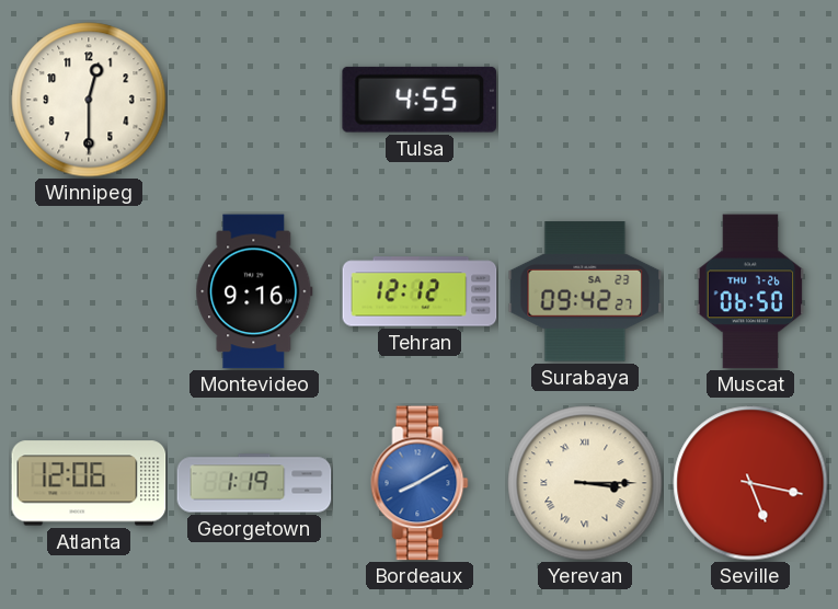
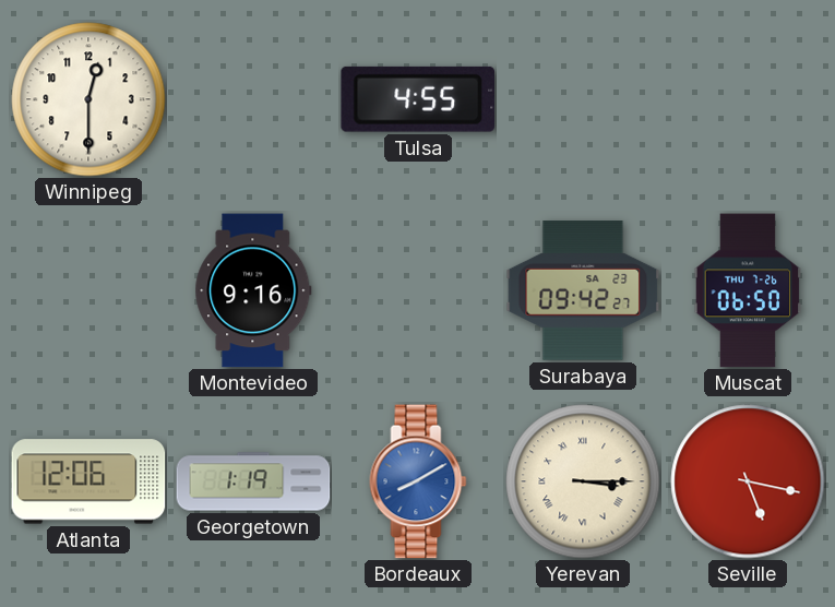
Tehran: 12:12 -> none
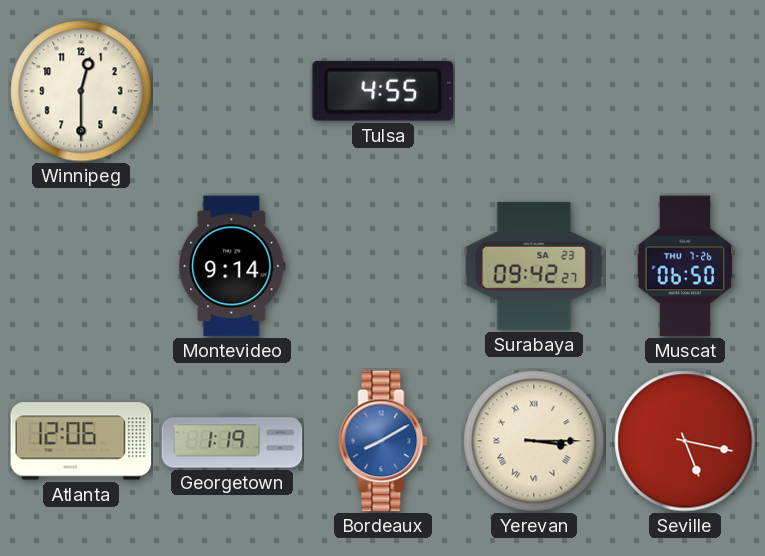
Montevideo: 9:16 -> 9:14
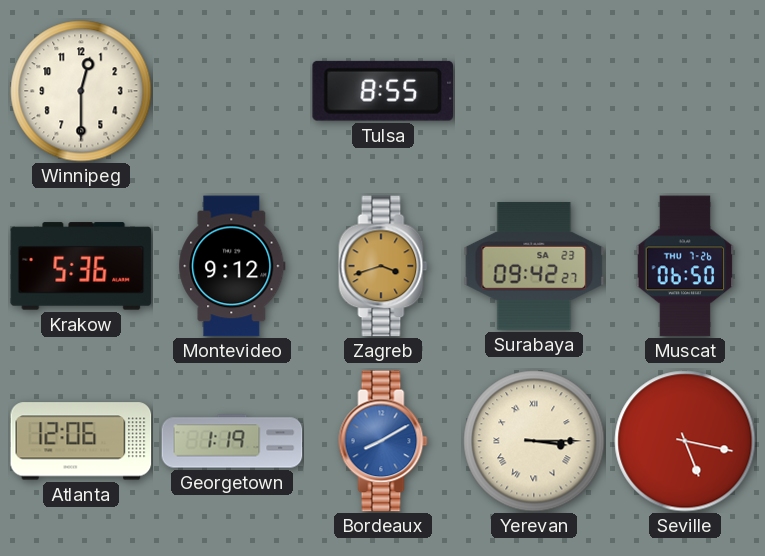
Tulsa: 4:55 -> 8:55
Krakow: none -> 5:36
Montevideo: 9:14 -> 9:12
Zagreb: none -> 3:42
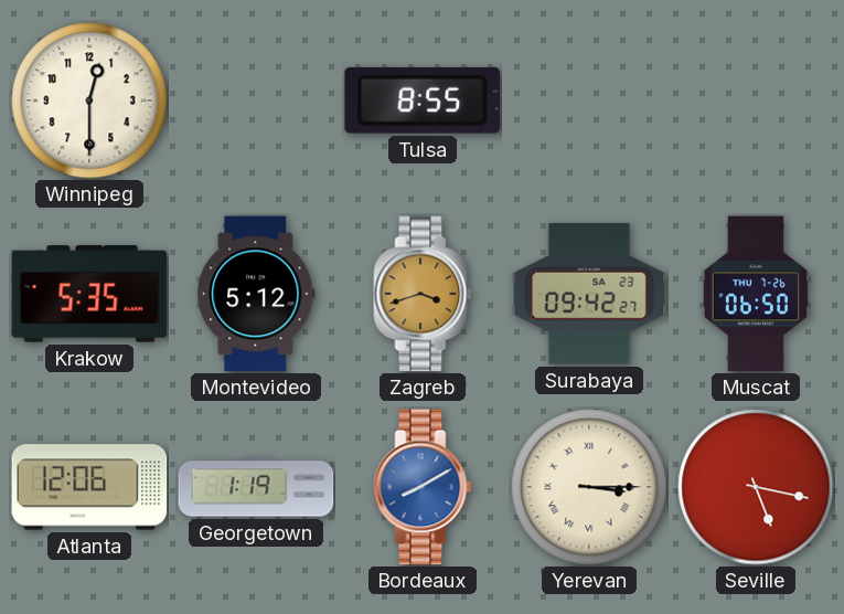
Krakow: 5:36 -> 5:35
Montevideo: 9:12 -> 5:12
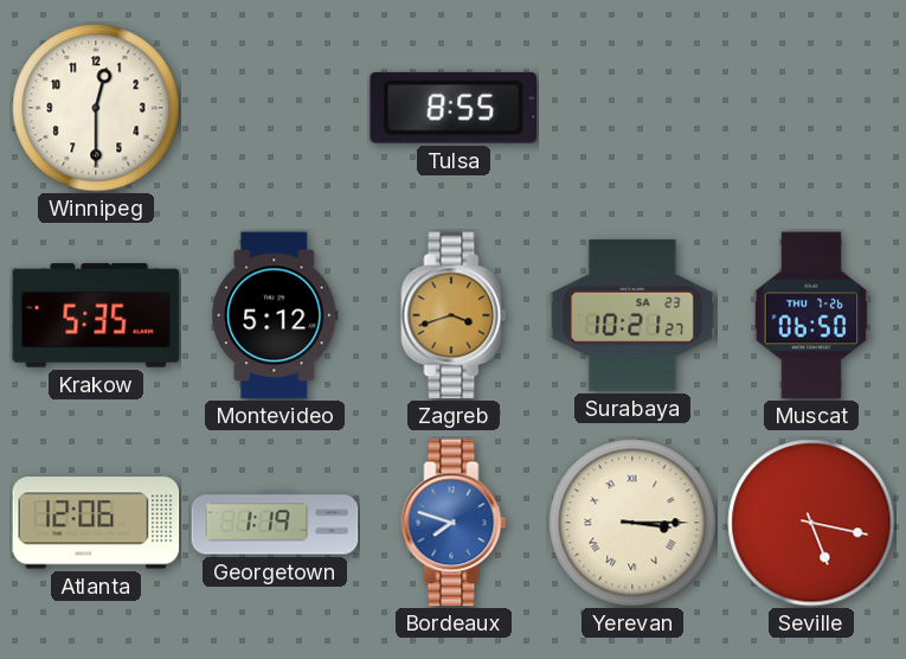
Surabaya: 09:42 -> 10:21
Bordeaux: 8:10 -> 7:48
